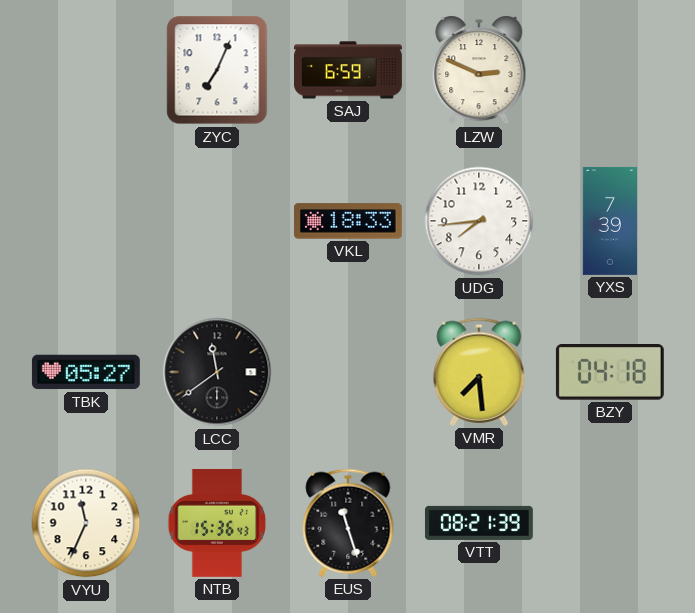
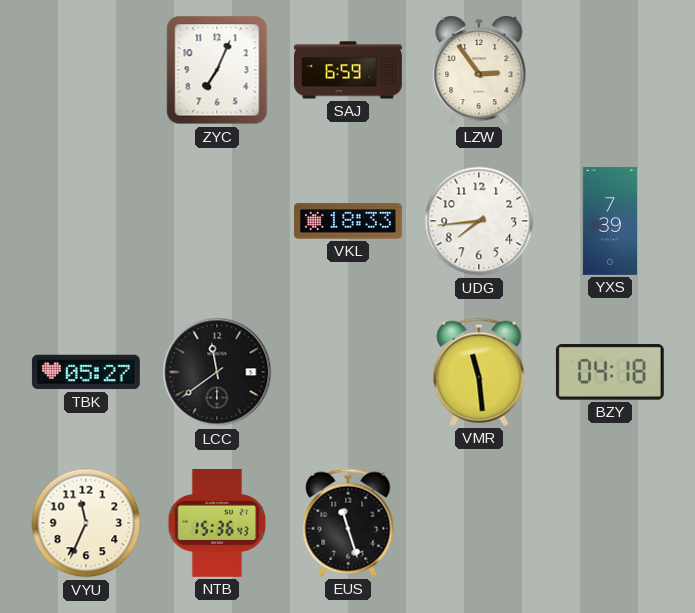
LZW: 2:49 -> 2:54
VMR: 7:29 -> 11:29
VTT: 08:21 -> none
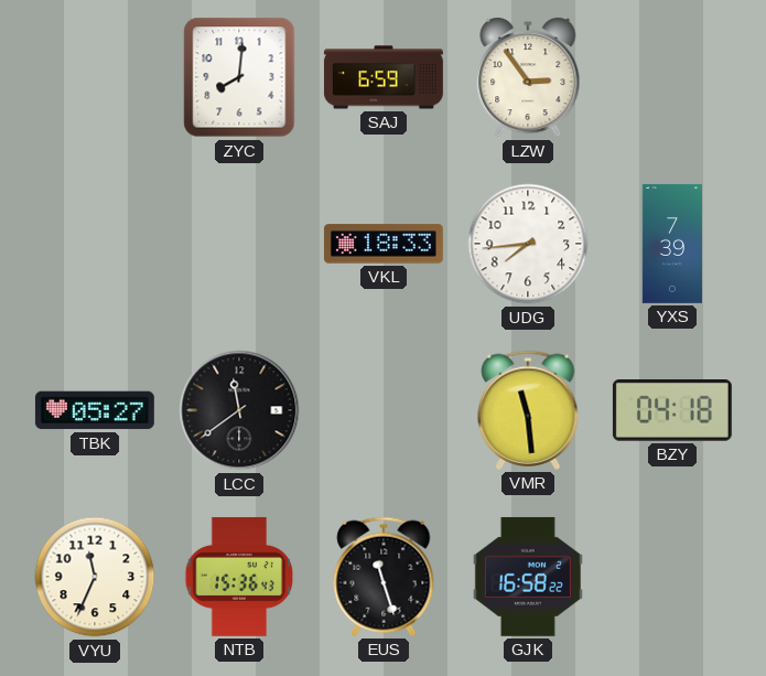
ZYC: 7:04 -> 8:01
GJK: none -> 16:58
